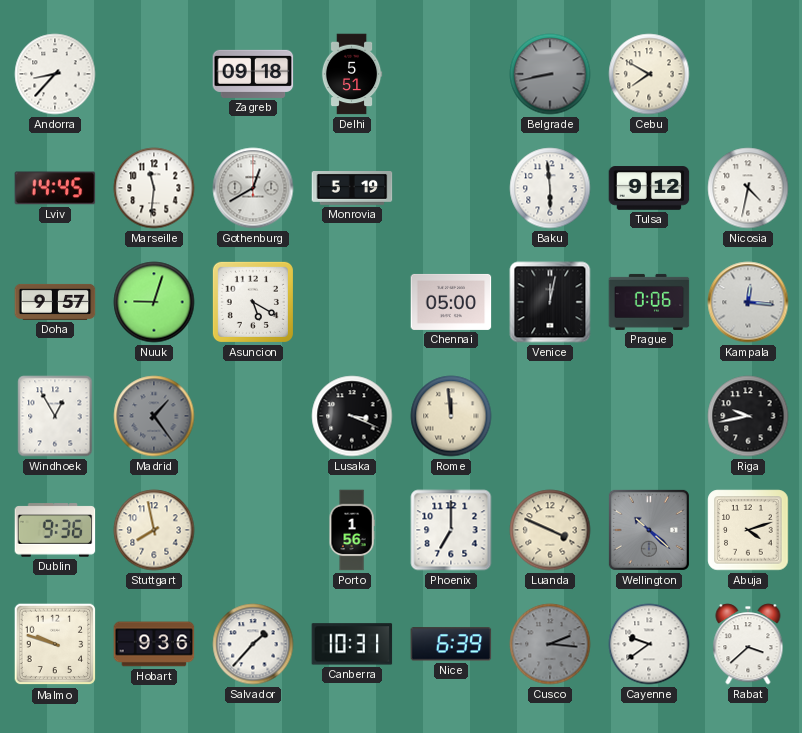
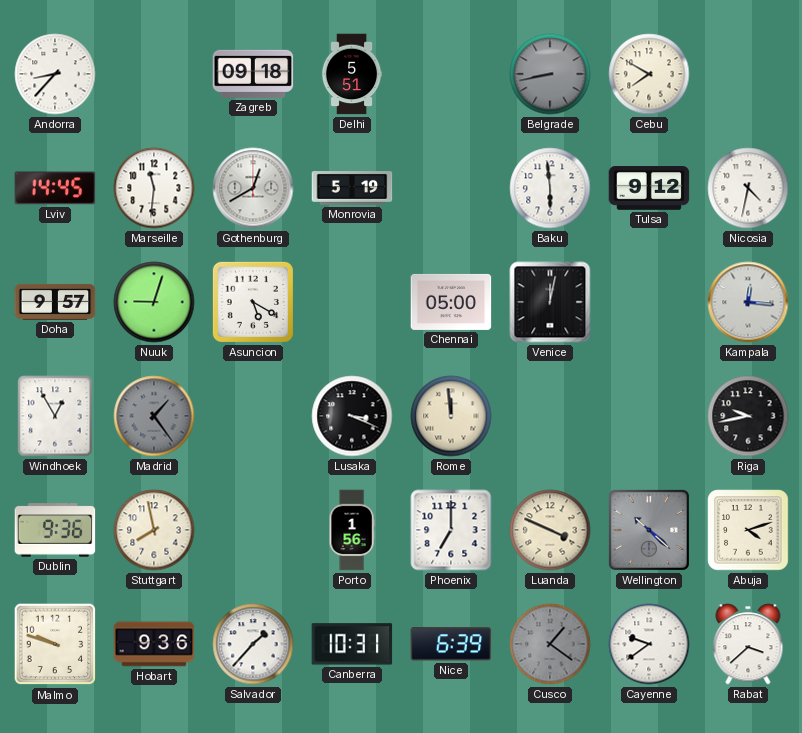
Prague: 0:06 -> none
Cusco: 2:16 -> 1:21
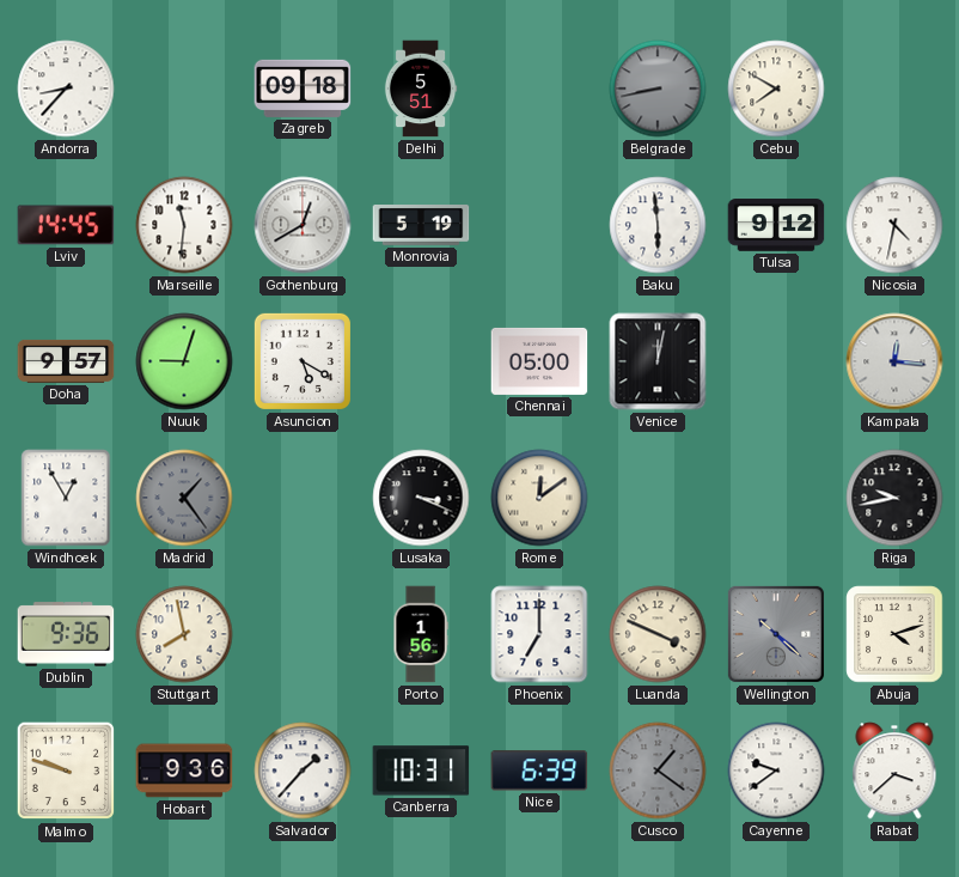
Rome: 11:59 -> 12:09
